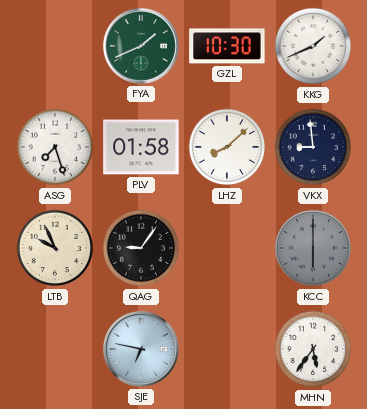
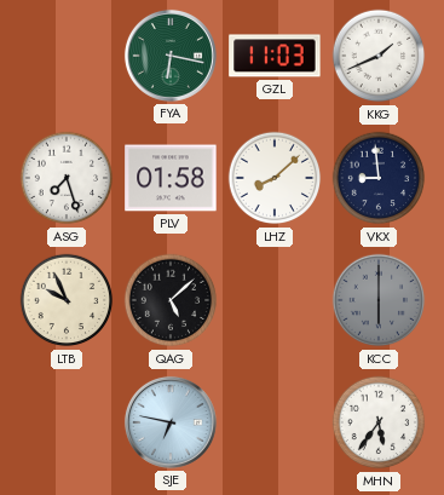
FYA: 1:41 -> 6:17
GZL: 10:30 -> 11:03
QAG: 9:06 -> 5:08
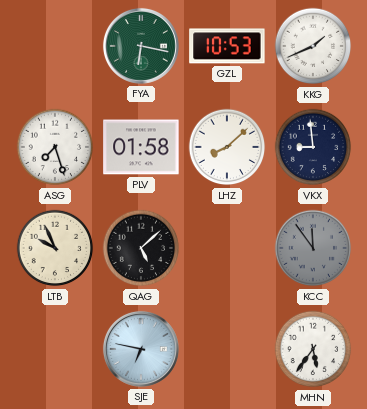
GZL: 11:03 -> 10:53
KCC: 6:00 -> 11:54
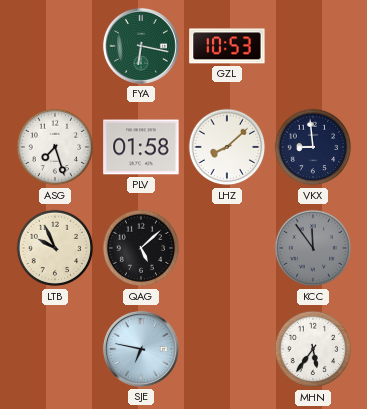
KKG: 1:41 -> none
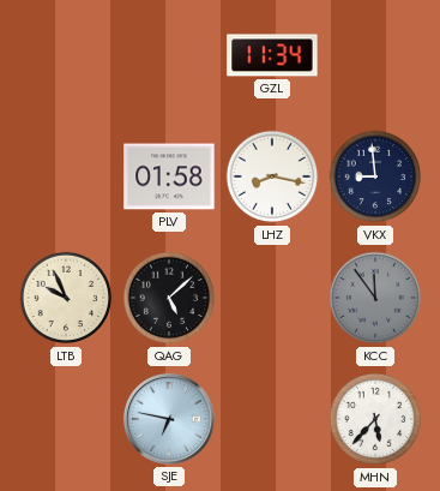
FYA: 6:17 -> none
GZL: 10:53 -> 11:34
ASG: 7:27 -> none
LHZ: 8:08 -> 8:17
MHN: 5:36 -> 5:37
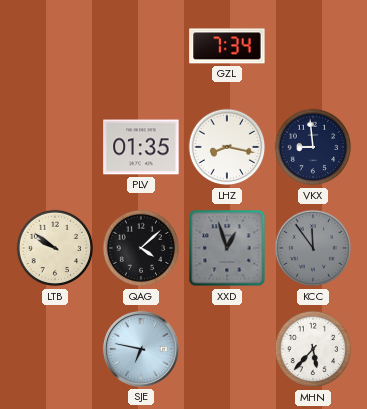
GZL: 11:34 -> 7:34
PLV: 01:58 -> 01:35
LTB: 9:56 -> 9:51
QAG: 5:08 -> 4:08
XXD: none -> 12:57
